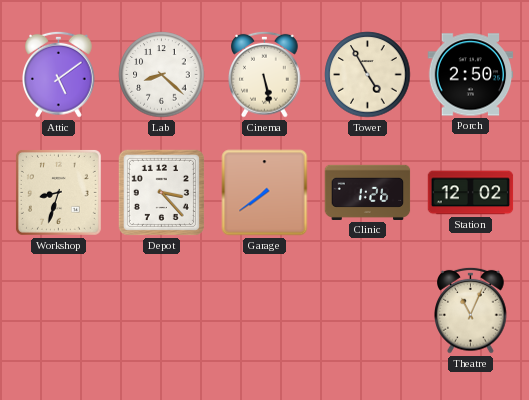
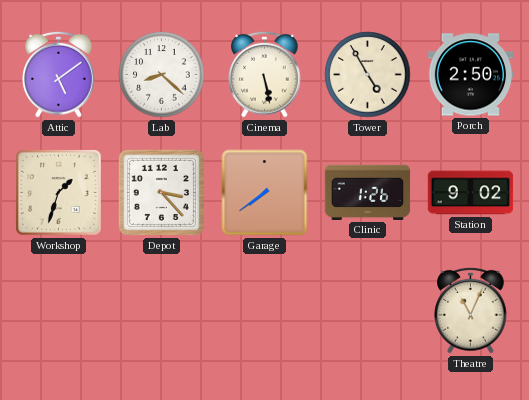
Workshop: 8:33 -> 1:33
Station: 12:02 -> 9:02
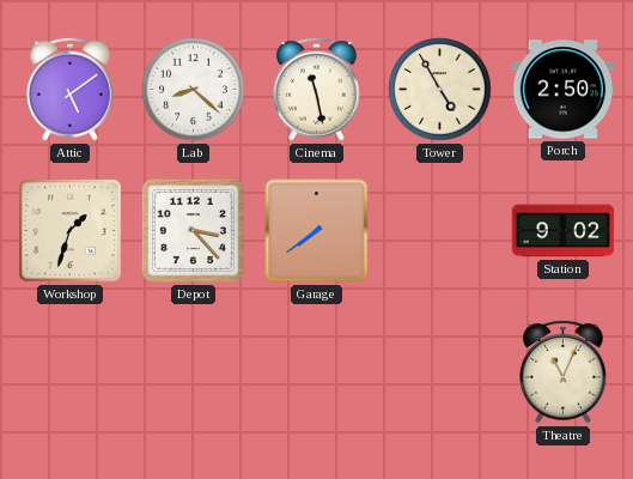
Cinema: 5:28 -> 11:28
Clinic: 1:26 -> none
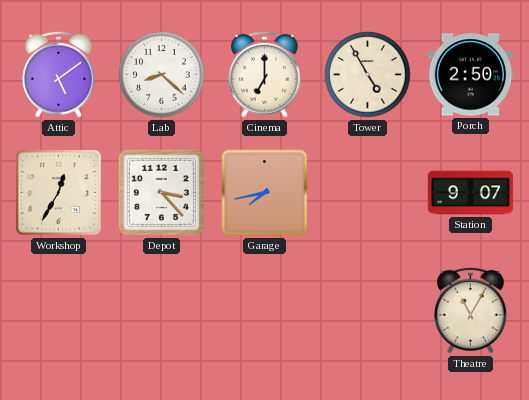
Cinema: 11:28 -> 7:00
Workshop: 1:33 -> 12:35
Garage: 7:39 -> 7:43
Station: 9:02 -> 9:07
Theatre: 11:04 -> 11:05
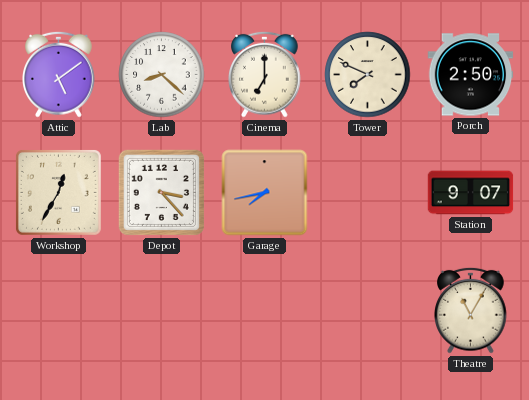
Tower: 4:55 -> 7:49
